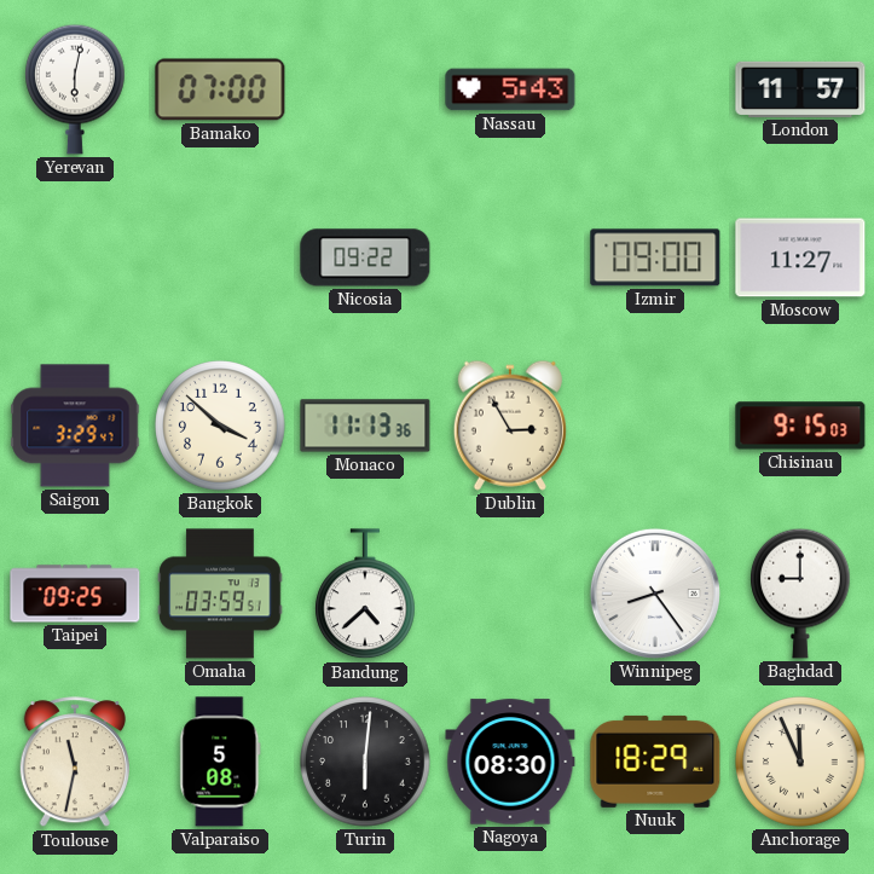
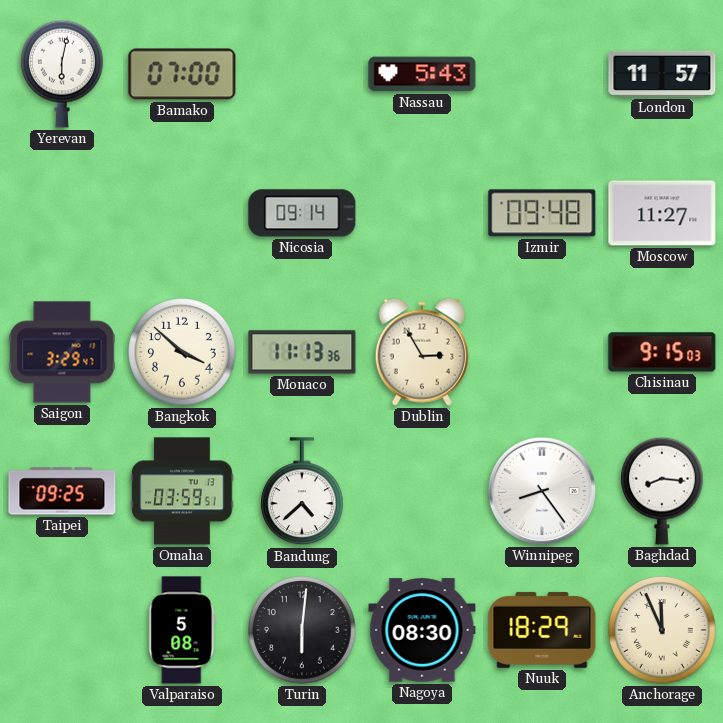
Nicosia: 09:22 -> 09:14
Izmir: 09:00 -> 09:48
Baghdad: 9:00 -> 8:16
Toulouse: 11:32 -> none
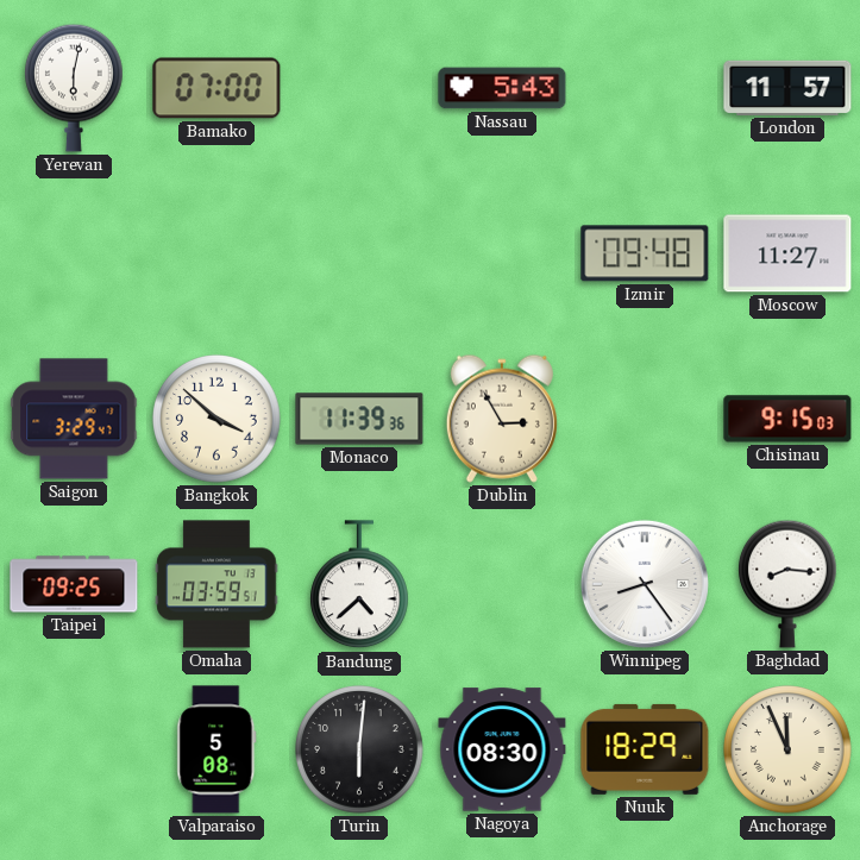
Nicosia: 09:14 -> none
Monaco: 11:13 -> 11:39
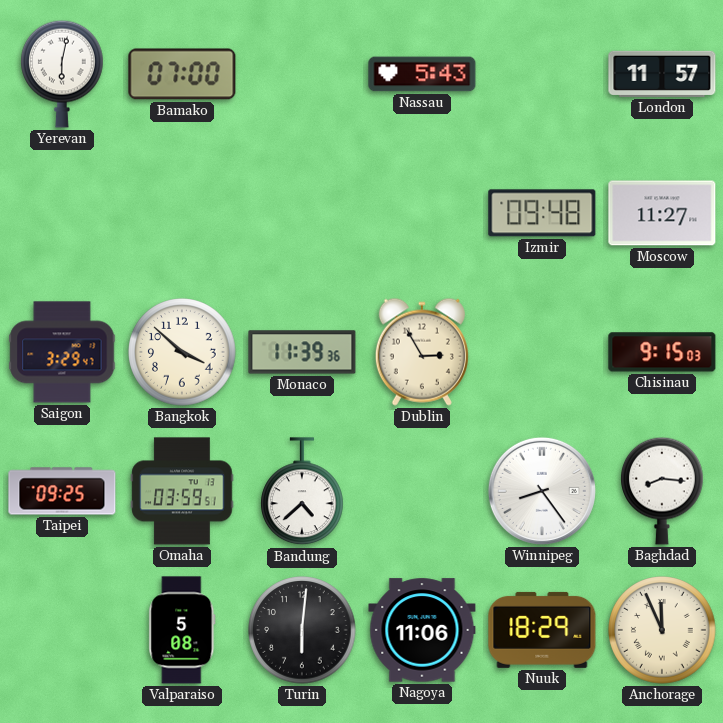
Nagoya: 08:30 -> 11:06
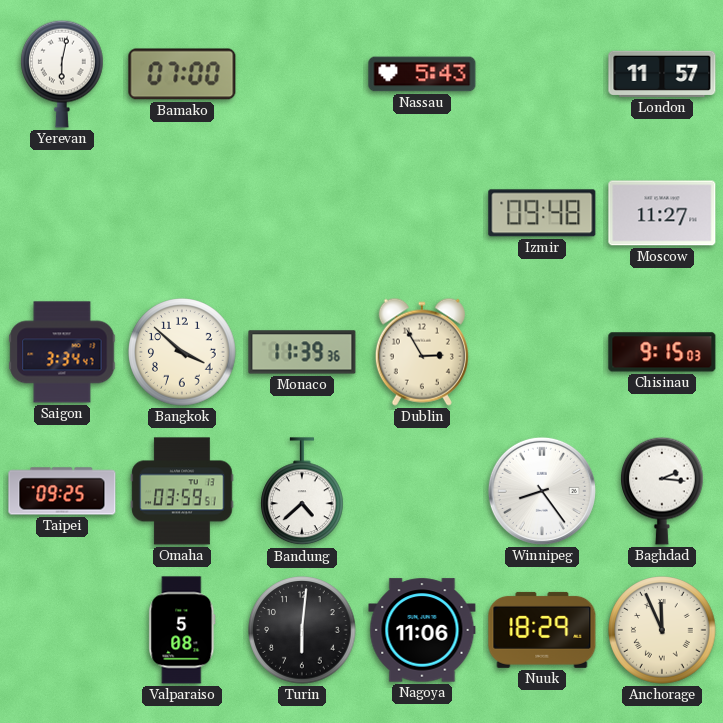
Saigon: 3:29 -> 3:34
Baghdad: 8:16 -> 2:16
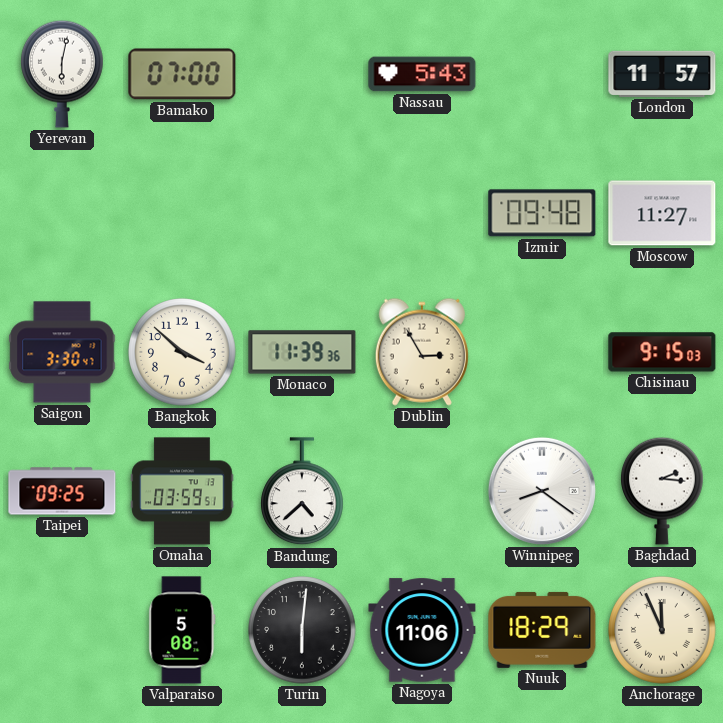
Saigon: 3:34 -> 3:30
Winnipeg: 8:24 -> 8:21
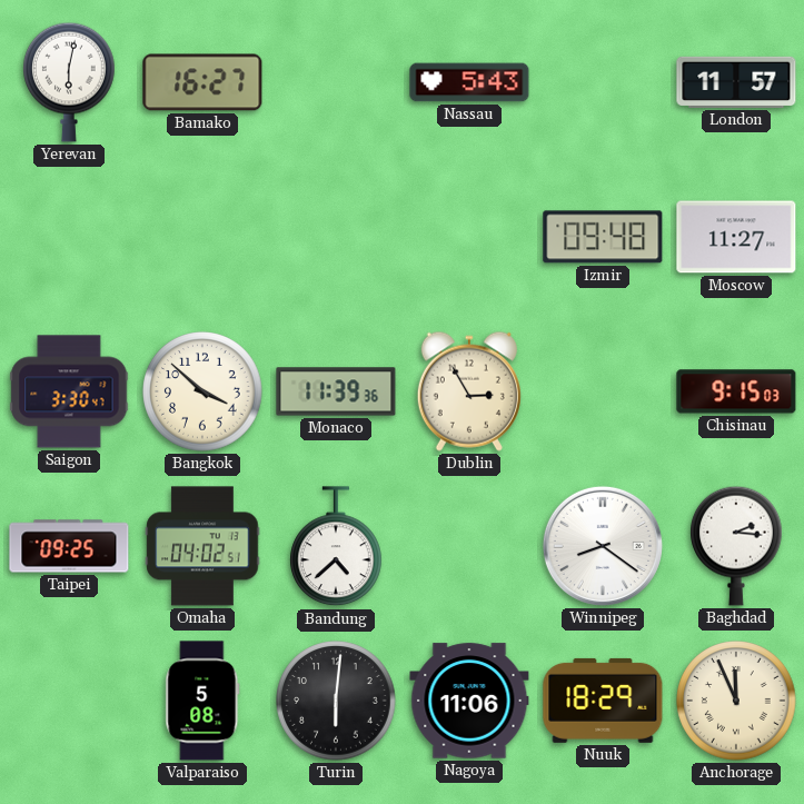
Bamako: 07:00 -> 16:27
Omaha: 03:59 -> 04:02
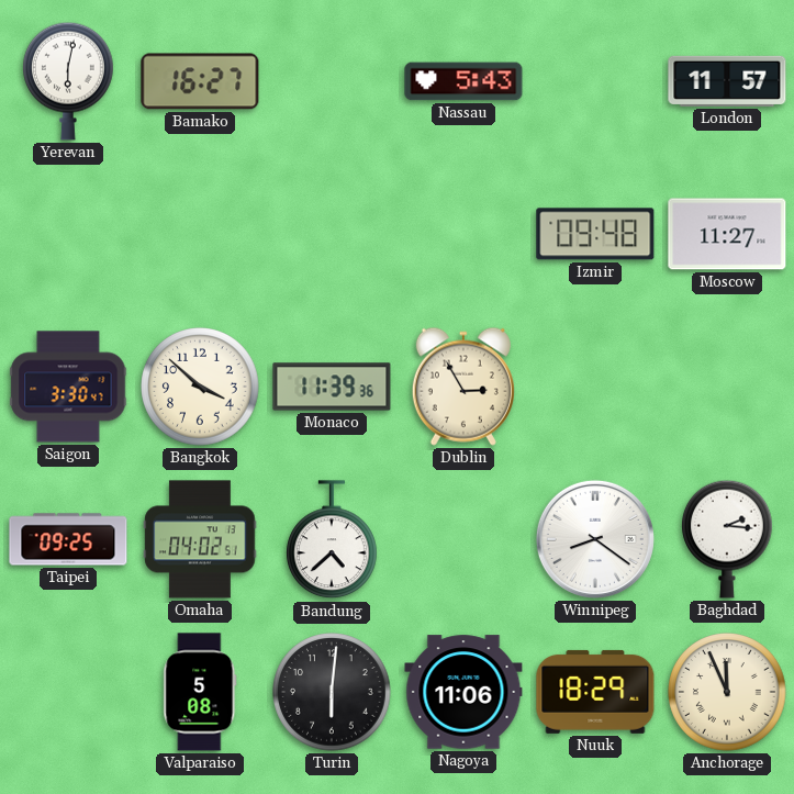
Chisinau: 9:15 -> none
